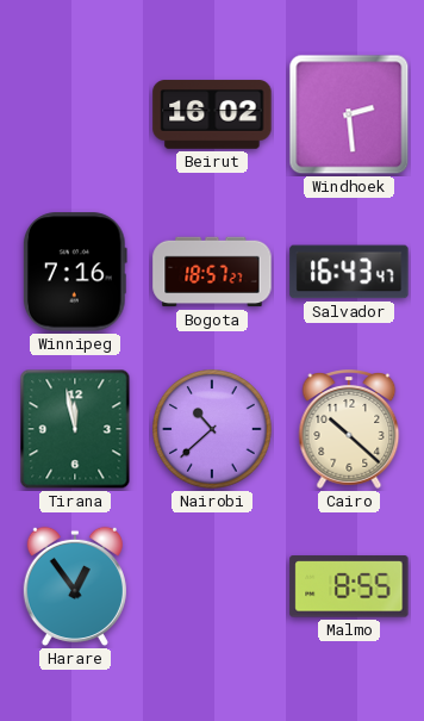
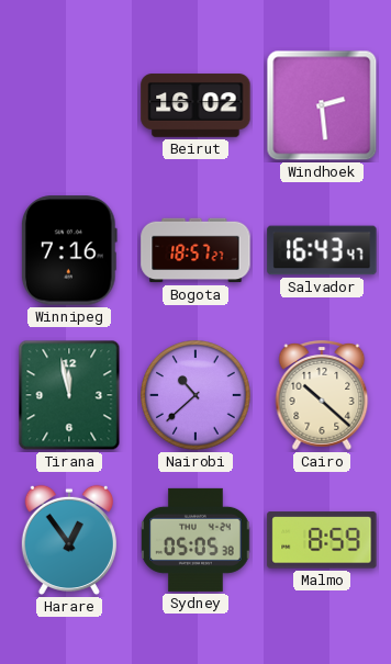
Sydney: none -> 05:05
Malmo: 8:55 -> 8:59
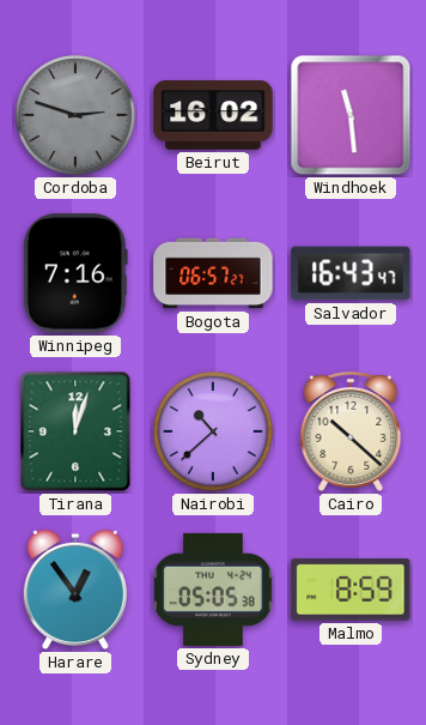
Cordoba: none -> 2:48
Windhoek: 2:29 -> 11:29
Bogota: 18:57 -> 06:57
Tirana: 11:58 -> 12:03
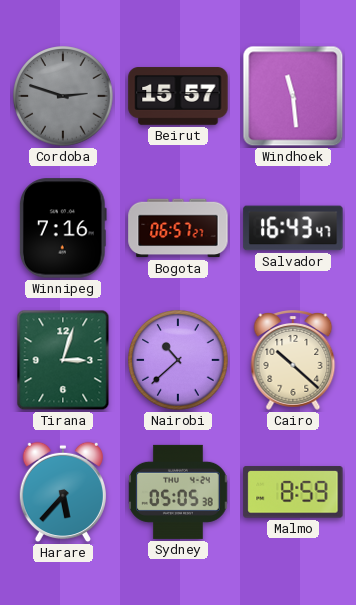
Beirut: 16:02 -> 15:57
Tirana: 12:03 -> 3:03
Harare: 12:54 -> 5:37
